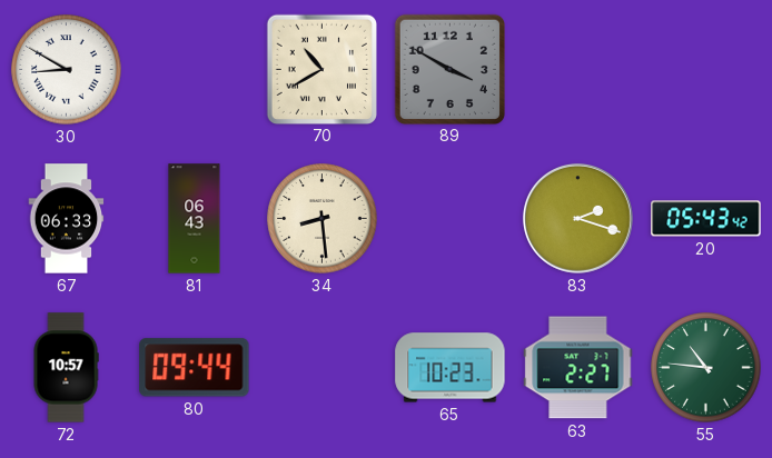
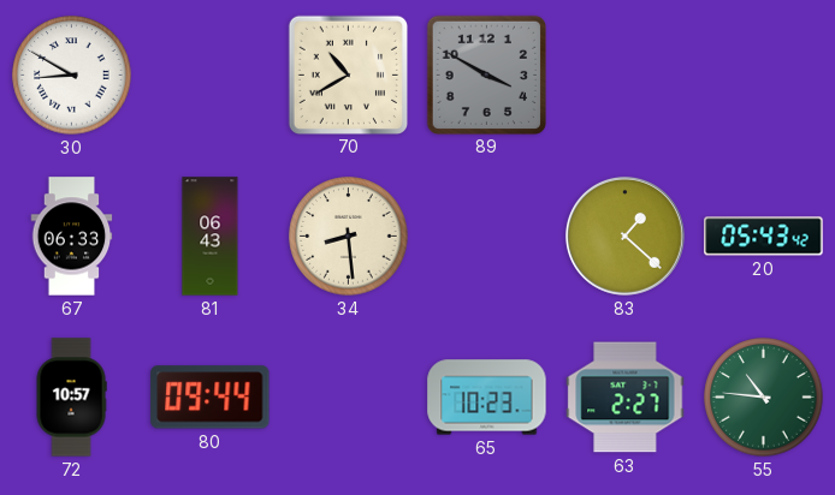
83: 2:18 -> 1:22
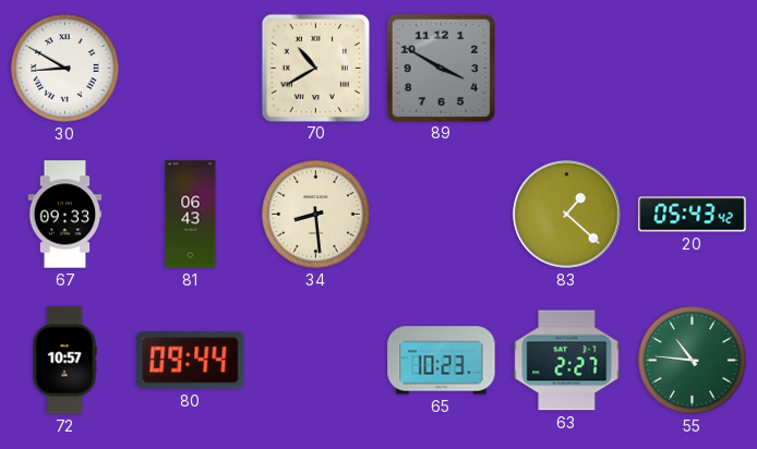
67: 06:33 -> 09:33
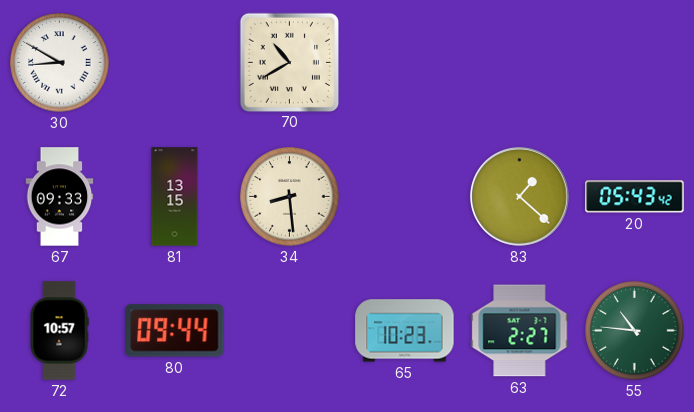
89: 3:50 -> none
81: 06:43 -> 13:15
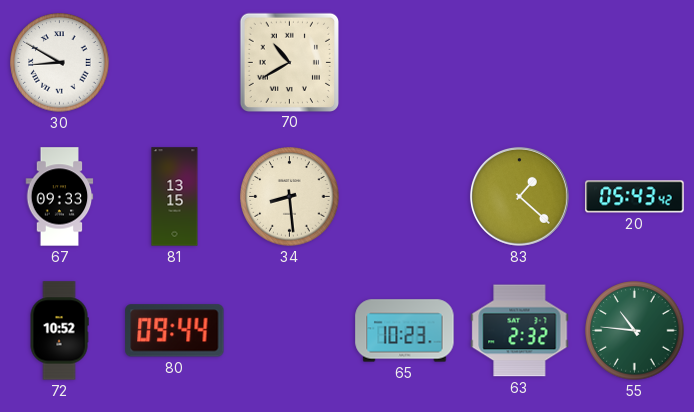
72: 10:57 -> 10:52
63: 2:27 -> 2:32
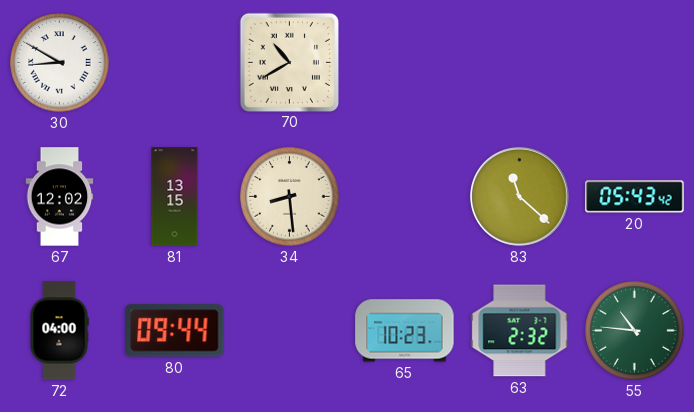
67: 09:33 -> 12:02
83: 1:22 -> 11:22
72: 10:52 -> 04:00
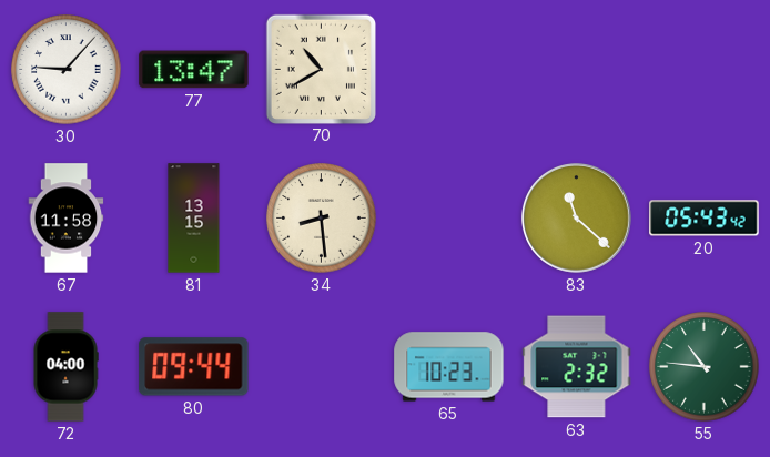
30: 8:50 -> 9:07
77: none -> 13:47
67: 12:02 -> 11:58
